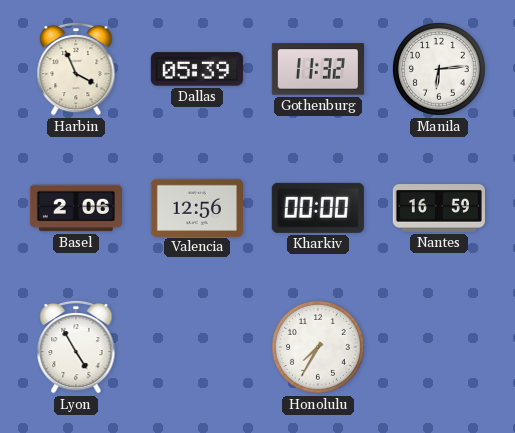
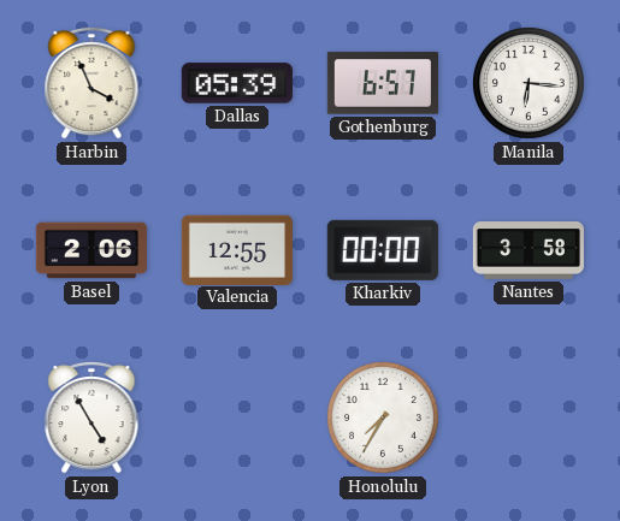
Gothenburg: 11:32 -> 6:57
Manila: 6:14 -> 6:16
Valencia: 12:56 -> 12:55
Nantes: 16:59 -> 3:58
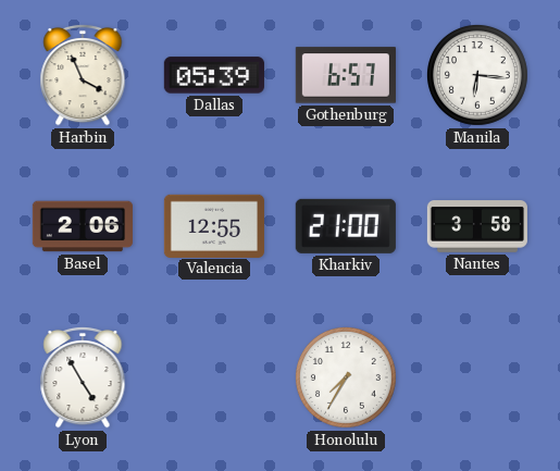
Kharkiv: 00:00 -> 21:00
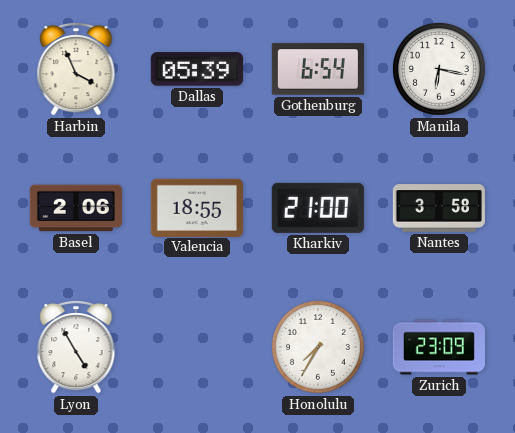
Gothenburg: 6:57 -> 6:54
Manila: 6:16 -> 6:17
Valencia: 12:55 -> 18:55
Zurich: none -> 23:09
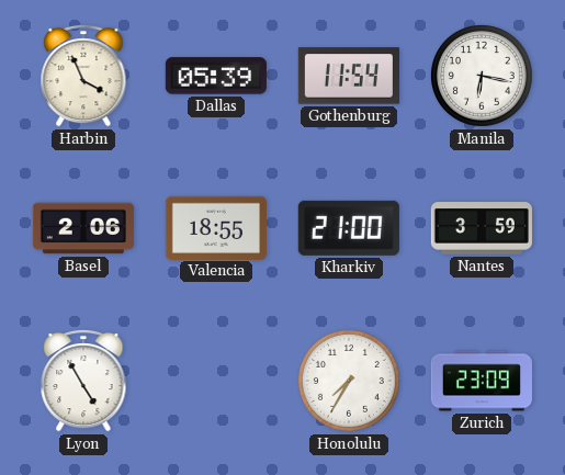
Gothenburg: 6:54 -> 11:54
Nantes: 3:58 -> 3:59
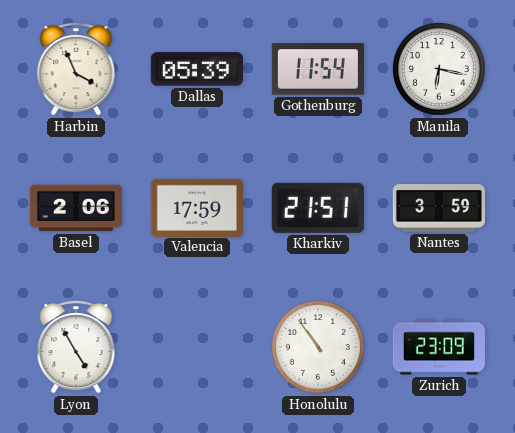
Valencia: 18:55 -> 17:59
Kharkiv: 21:00 -> 21:51
Honolulu: 7:35 -> 10:54
